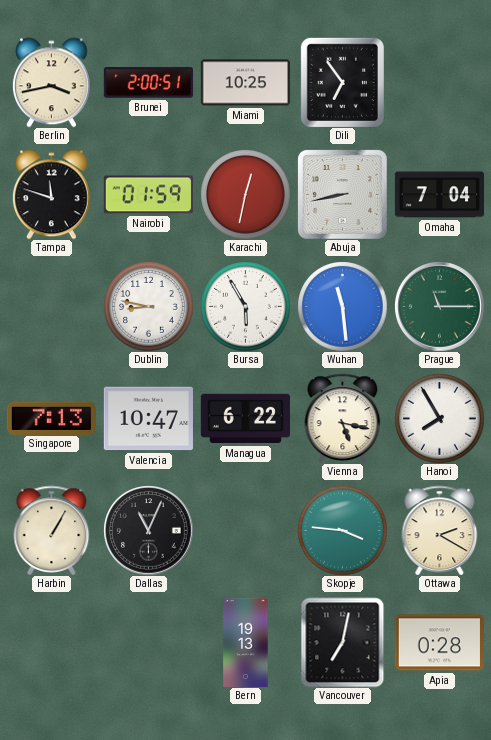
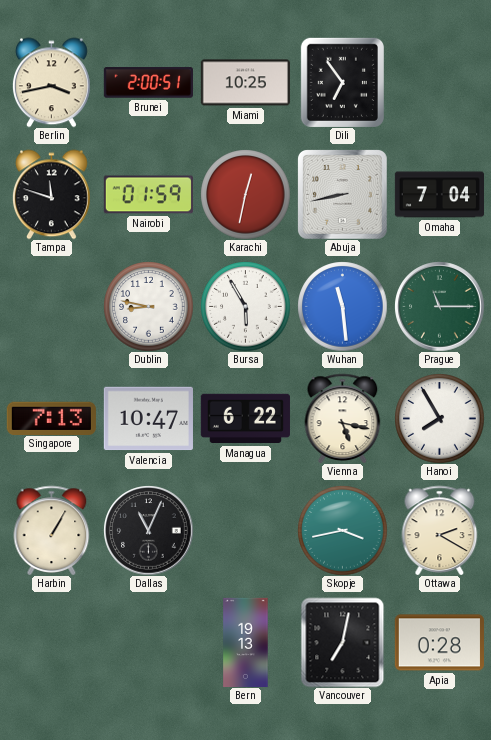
Skopje: 3:46 -> 3:43
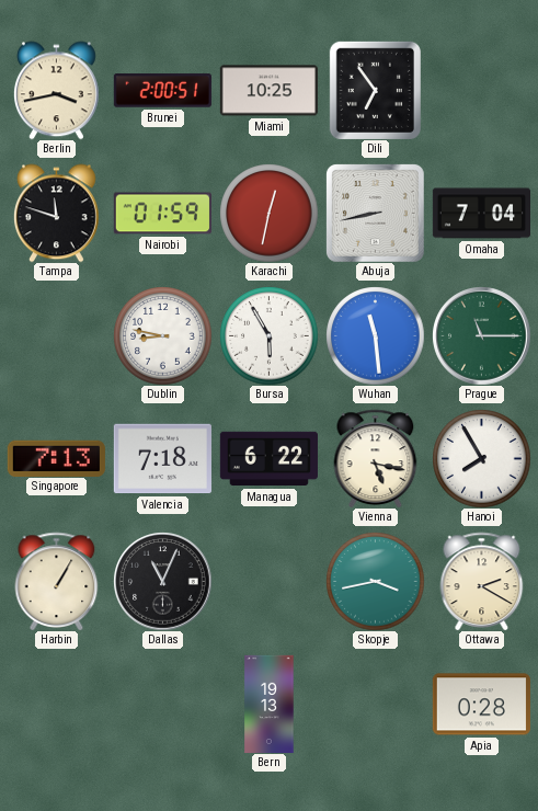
Valencia: 10:47 -> 7:18
Vancouver: 7:02 -> none
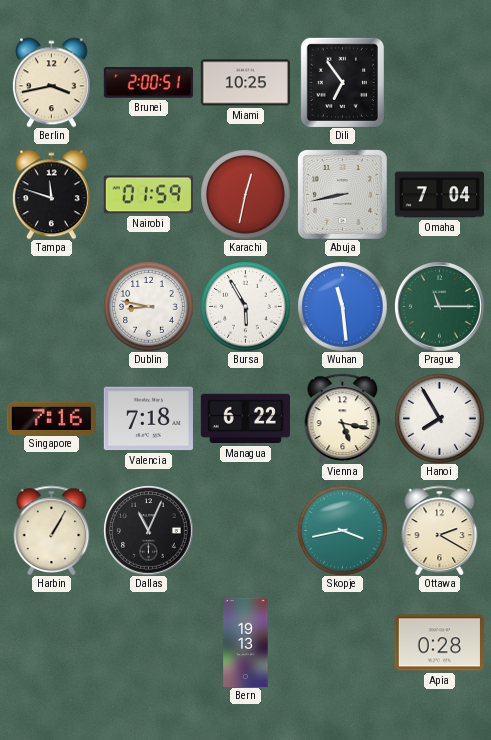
Singapore: 7:13 -> 7:16
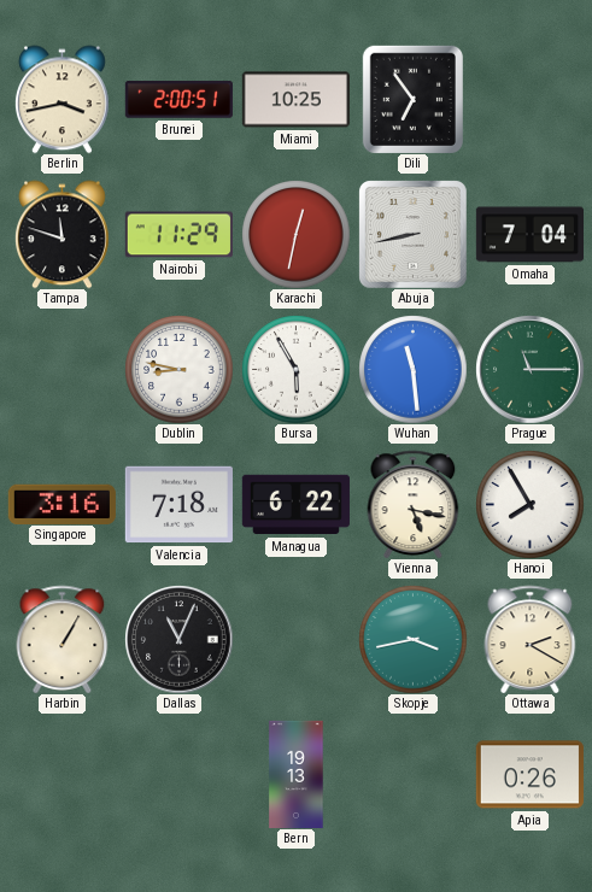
Nairobi: 01:59 -> 11:29
Singapore: 7:16 -> 3:16
Apia: 0:28 -> 0:26
